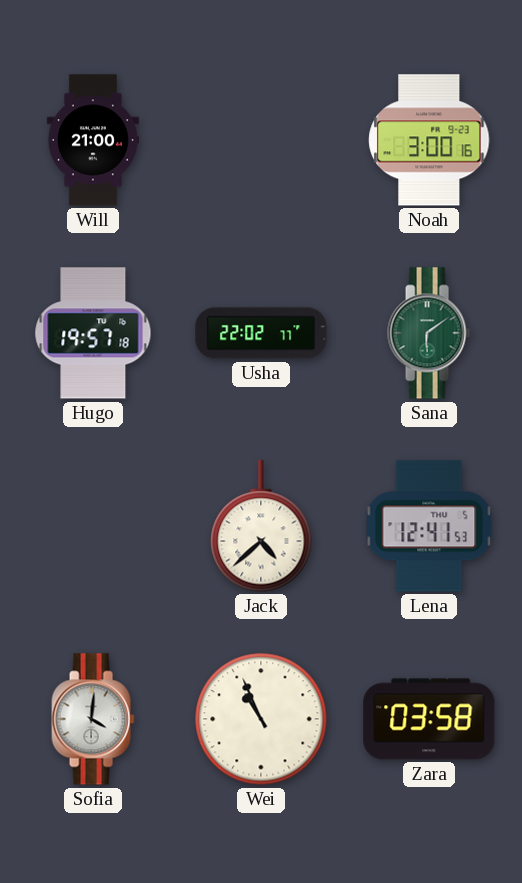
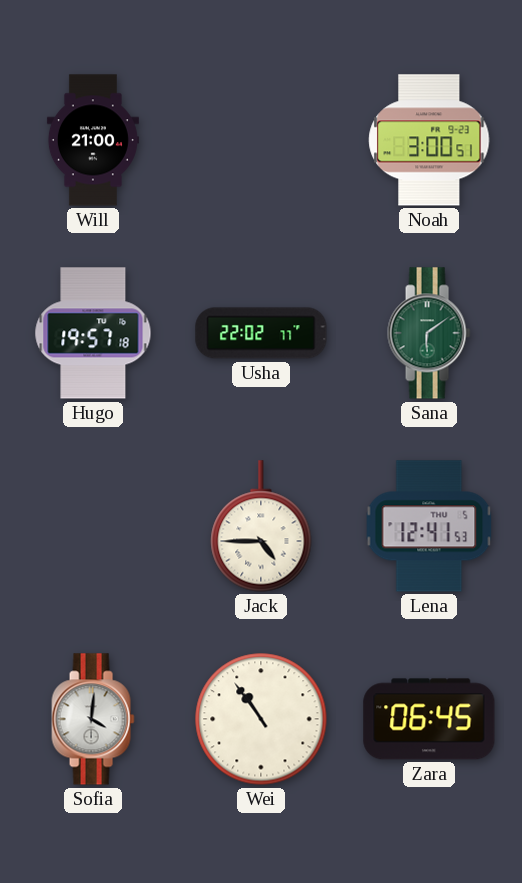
Noah: 3:00:16 -> 3:00:51
Jack: 4:38 -> 4:45
Wei: 10:56 -> 10:54
Zara: 03:58 -> 06:45
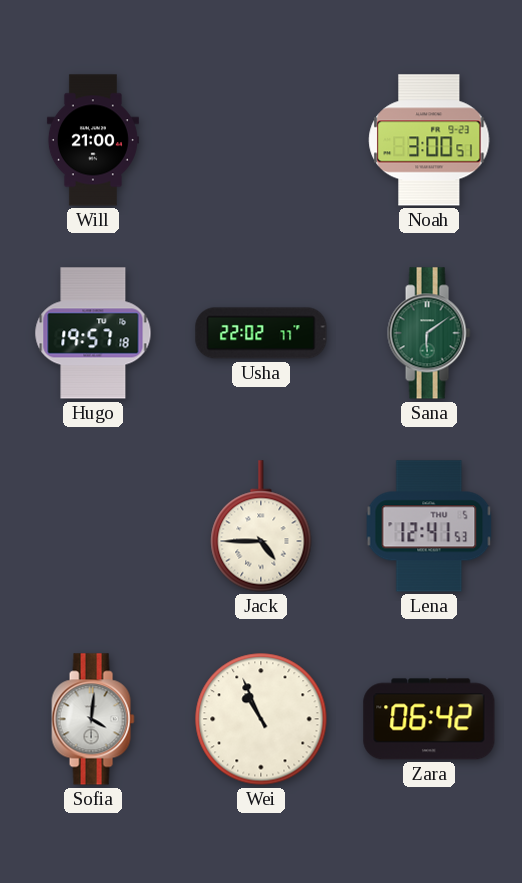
Wei: 10:54 -> 10:56
Zara: 06:45 -> 06:42
